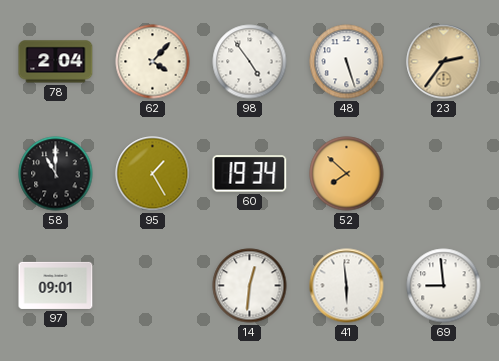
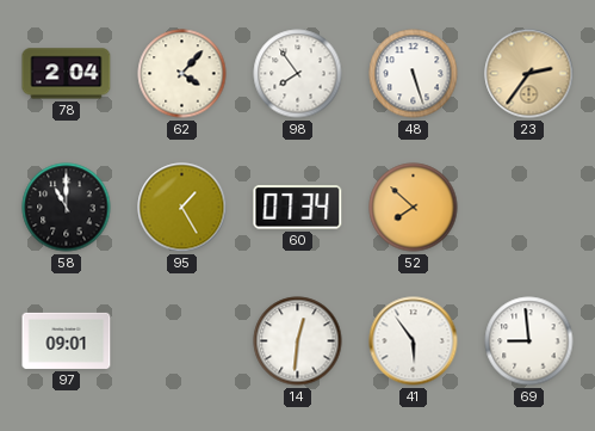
98: 4:54 -> 7:54
60: 19:34 -> 07:34
41: 5:59 -> 5:54
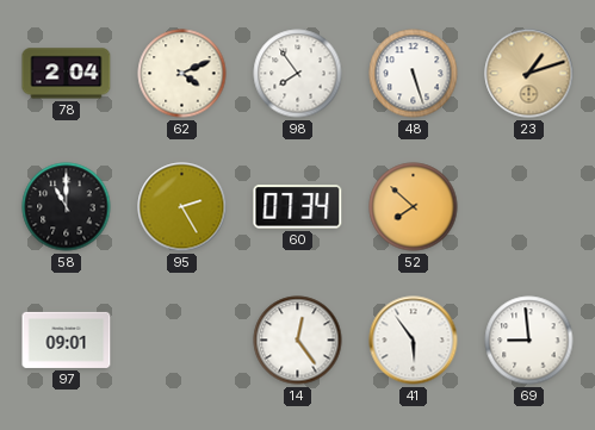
62: 4:07 -> 4:11
23: 2:36 -> 1:12
95: 1:25 -> 2:25
14: 12:31 -> 12:24
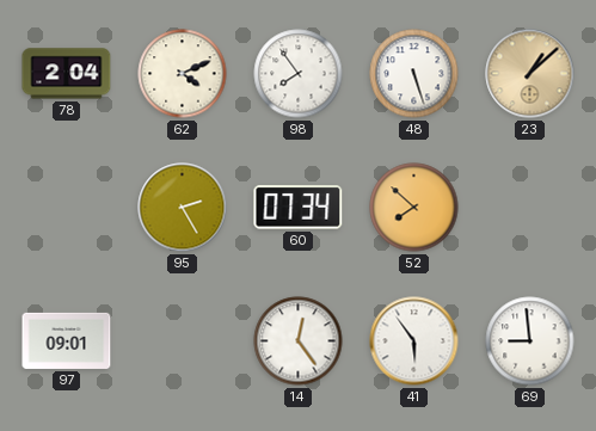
23: 1:12 -> 1:08
58: 11:00 -> none
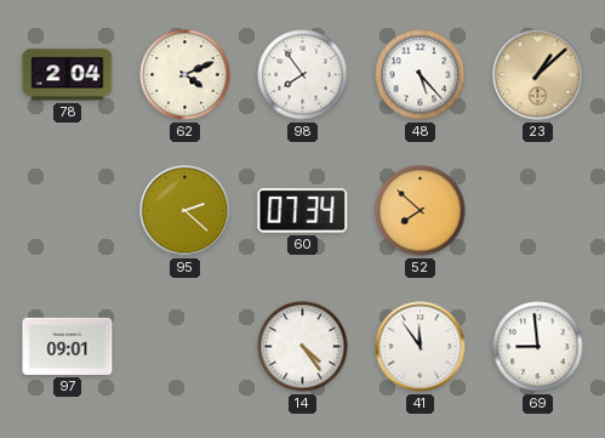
48: 5:27 -> 5:23
95: 2:25 -> 2:22
14: 12:24 -> 4:24
41: 5:54 -> 11:54
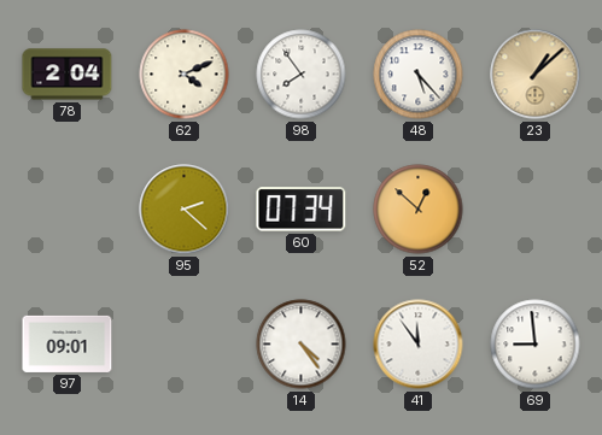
52: 7:52 -> 12:52
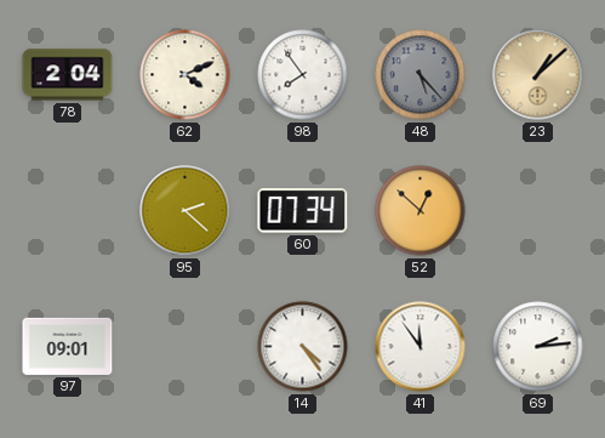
48 dial: white -> grey
69: 8:59 -> 2:14
